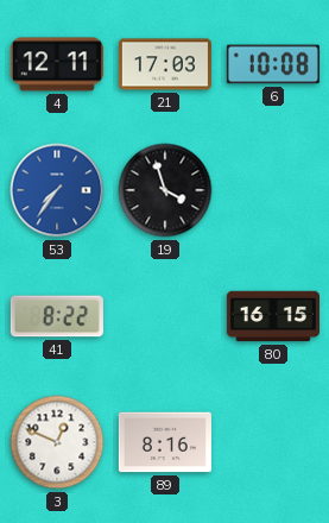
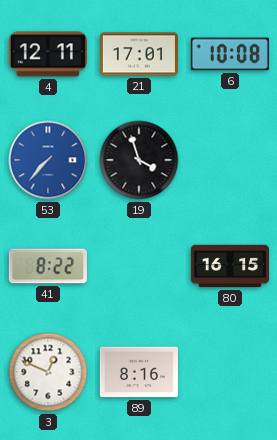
21: 17:03 -> 17:01
53: 7:36 -> 7:37
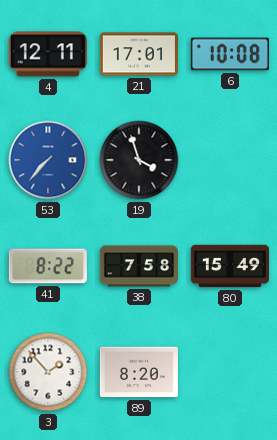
38: none -> 7:58
80: 16:15 -> 15:49
3: 12:49 -> 1:53
89: 8:16 -> 8:20
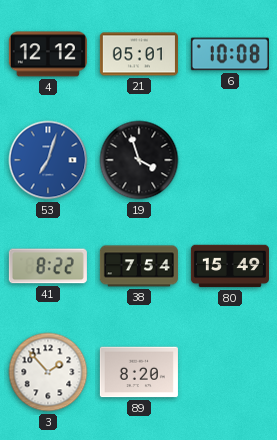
4: 12:11 -> 12:12
21: 17:01 -> 05:01
53: 7:37 -> 7:03
38: 7:58 -> 7:54
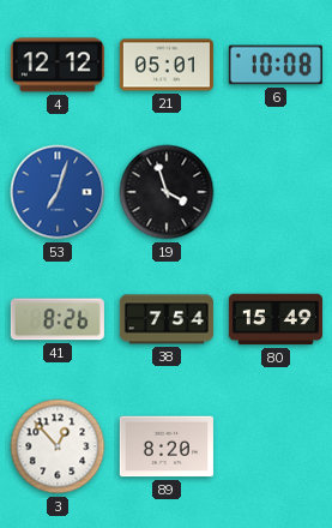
41: 8:22 -> 8:26
3: 1:53 -> 12:53
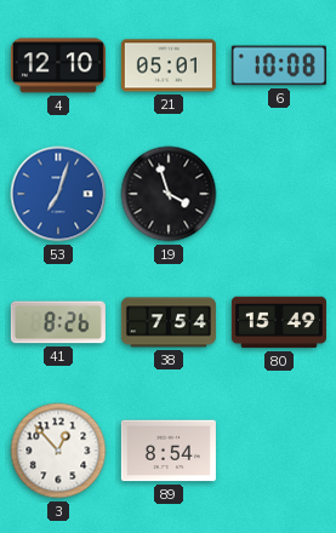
4: 12:12 -> 12:10
89: 8:20 -> 8:54
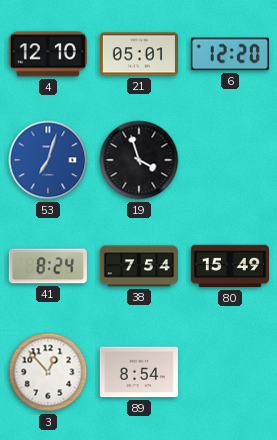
6: 10:08 -> 12:20
41: 8:26 -> 8:24
